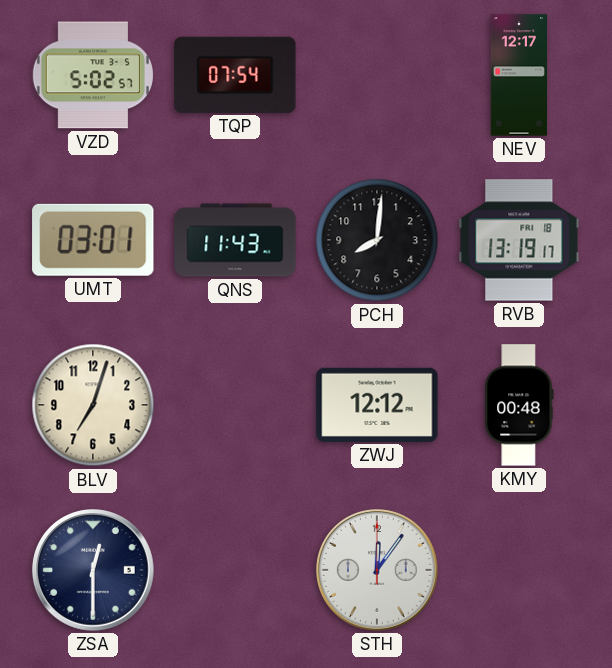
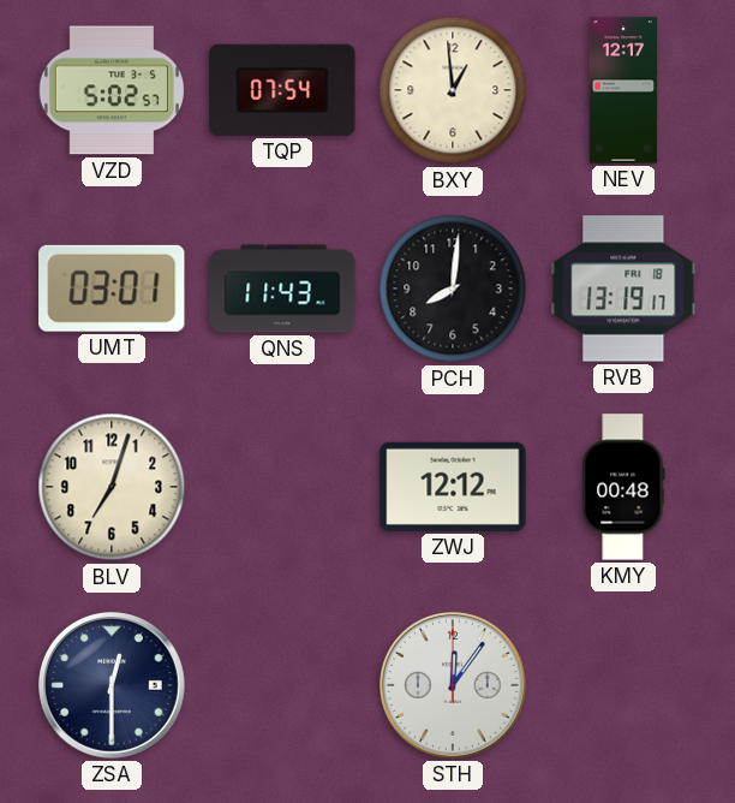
BXY: none -> 12:59
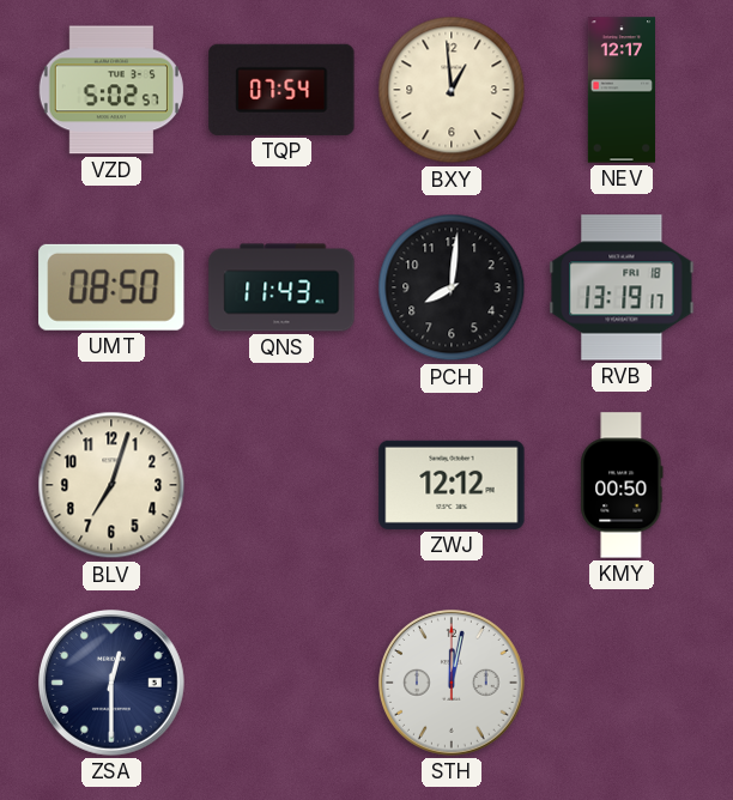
UMT: 03:01 -> 08:50
KMY: 00:48 -> 00:50
STH: 12:06 -> 12:02
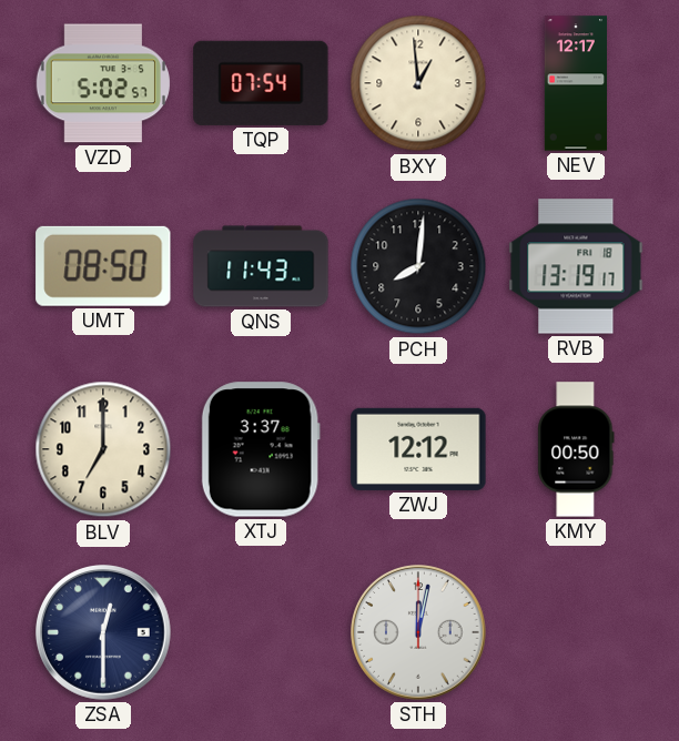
BLV: 7:03 -> 7:00
XTJ: none -> 3:37
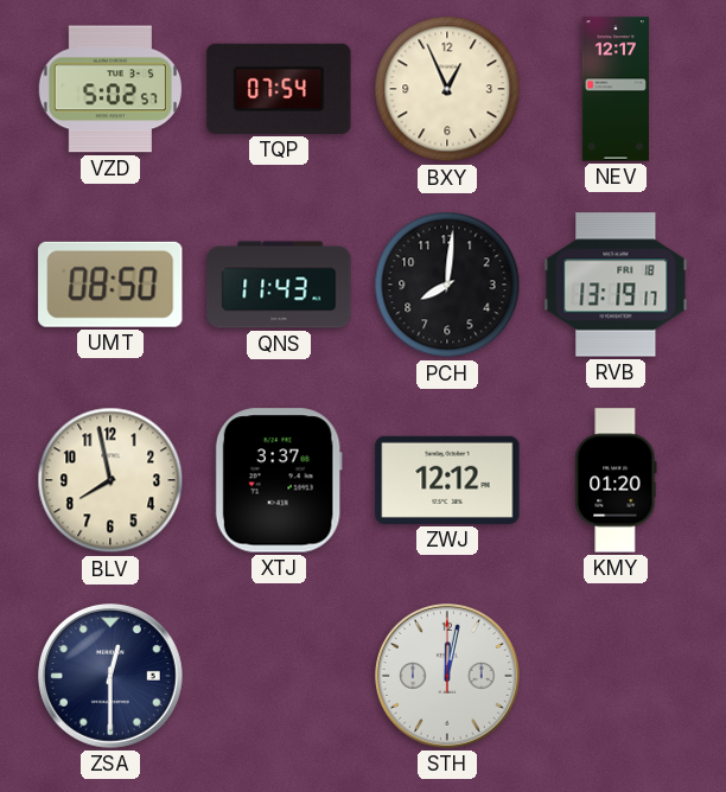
BXY: 12:59 -> 12:56
BLV: 7:00 -> 7:58
KMY: 00:50 -> 01:20
